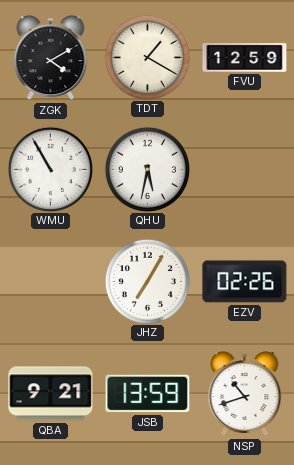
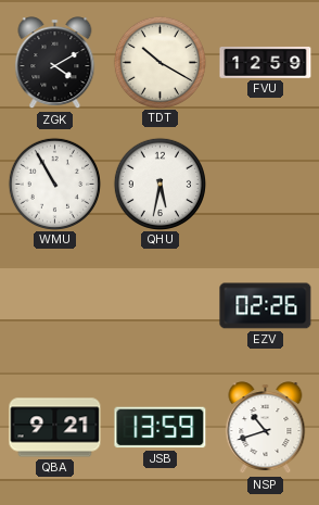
TDT: 1:20 -> 10:20
JHZ: 7:05 -> none
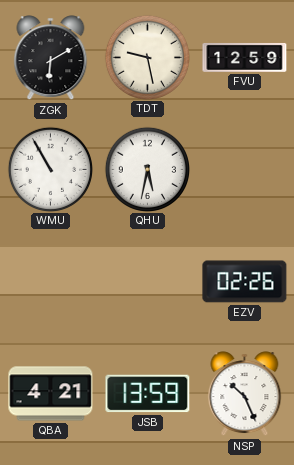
ZGK: 4:10 -> 6:10
TDT: 10:20 -> 9:28
QBA: 9:21 -> 4:21
NSP: 10:42 -> 10:26
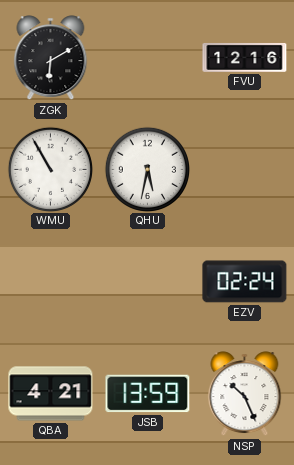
TDT: 9:28 -> none
FVU: 12:59 -> 12:16
EZV: 02:26 -> 02:24
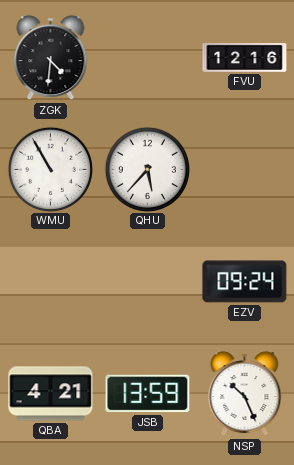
ZGK: 6:10 -> 4:31
QHU: 5:32 -> 5:37
EZV: 02:24 -> 09:24
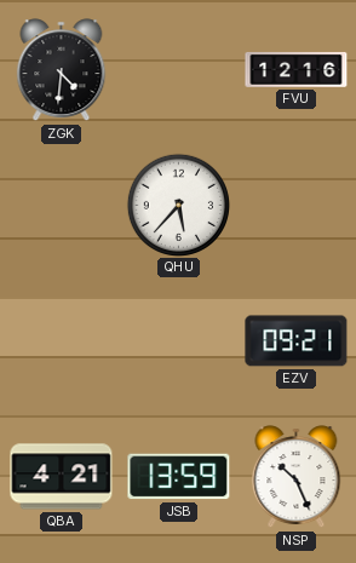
WMU: 10:55 -> none
EZV: 09:24 -> 09:21
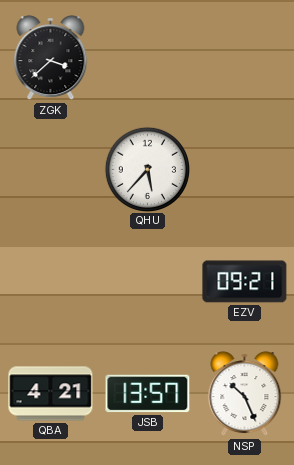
ZGK: 4:31 -> 3:38
FVU: 12:16 -> none
JSB: 13:59 -> 13:57
